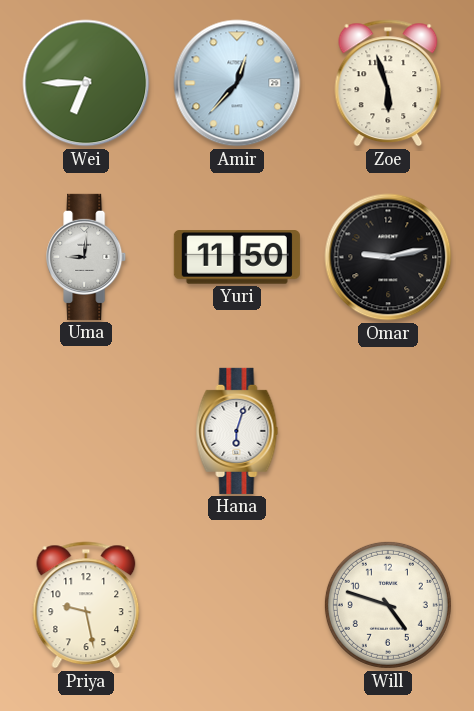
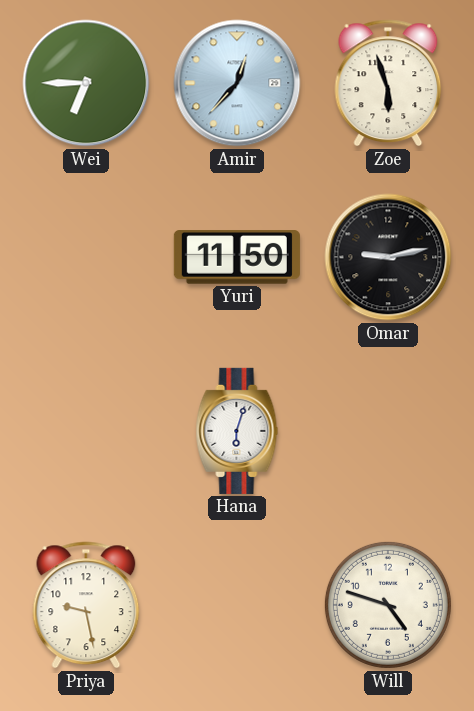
Uma: 9:01 -> none
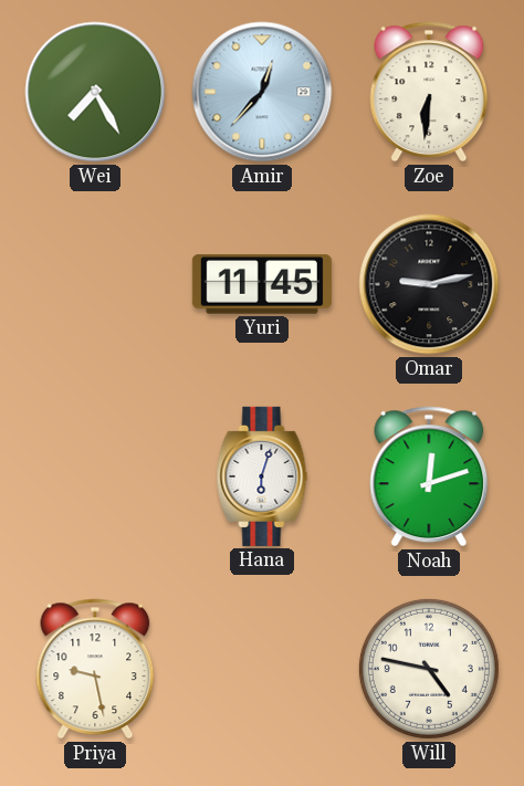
Wei: 6:45 -> 7:25
Zoe: 5:57 -> 6:31
Yuri: 11:50 -> 11:45
Noah: none -> 12:12
Will: 4:48 -> 4:47
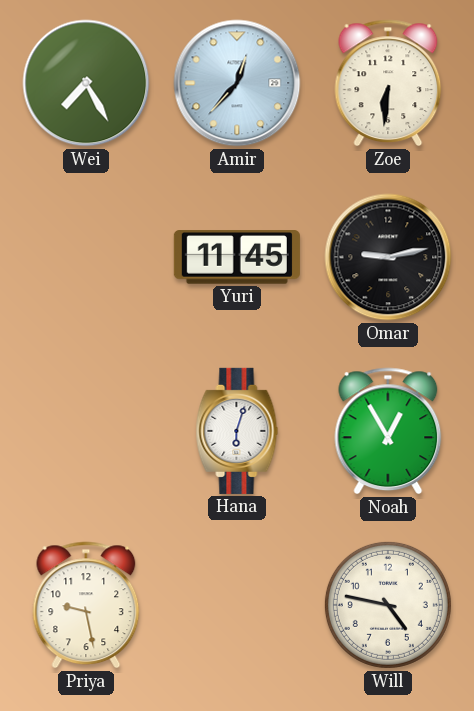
Noah: 12:12 -> 12:55
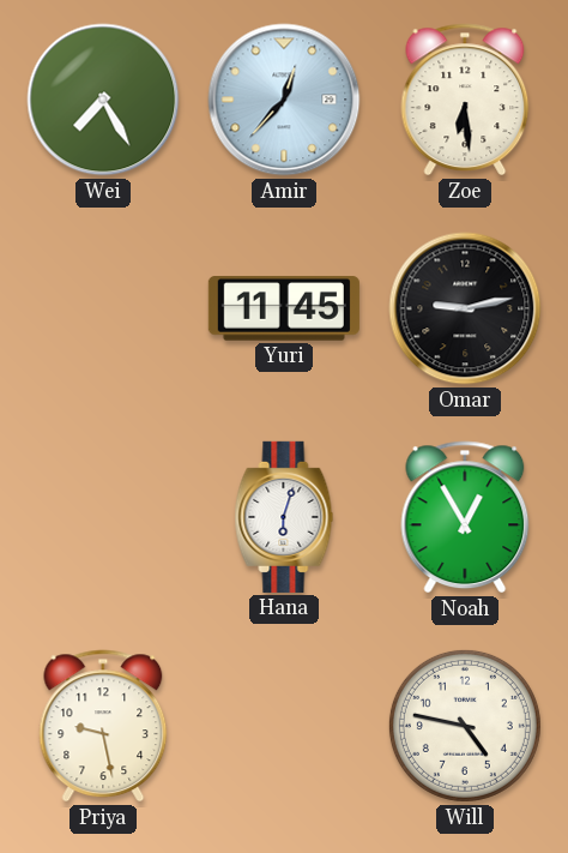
Zoe: 6:31 -> 6:29
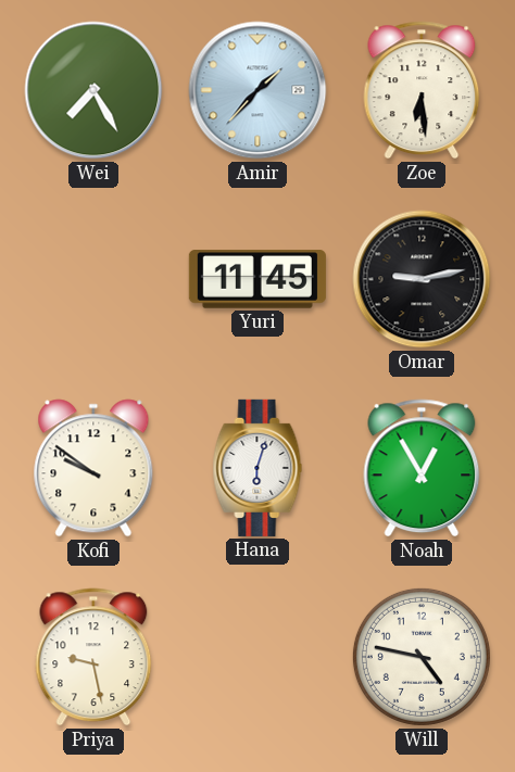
Amir: 12:37 -> 1:37
Kofi: none -> 9:51
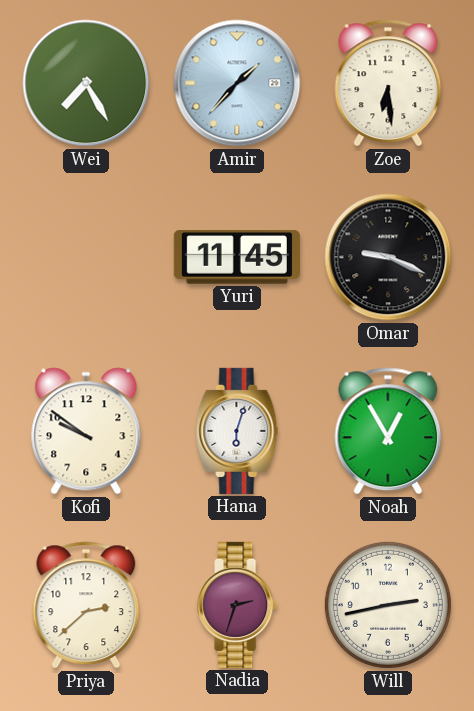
Omar: 9:13 -> 9:19
Priya: 9:28 -> 2:38
Nadia: none -> 2:33
Will: 4:47 -> 2:43
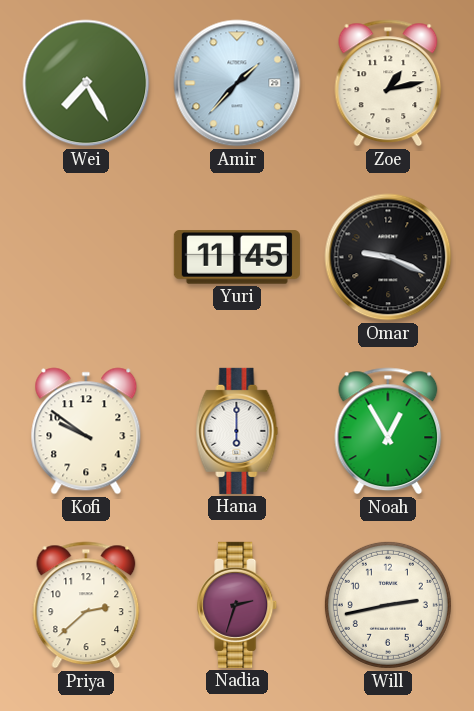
Zoe: 6:29 -> 1:13
Hana: 6:03 -> 6:00
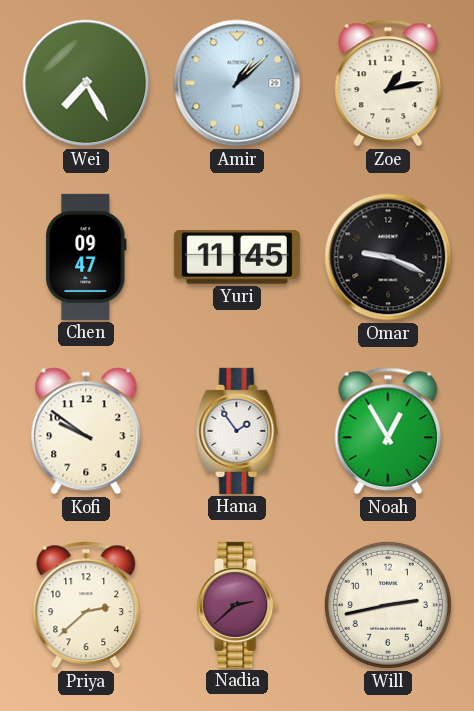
Amir: 1:37 -> 1:08
Chen: none -> 09:47
Hana: 6:00 -> 1:54
Nadia: 2:33 -> 2:38
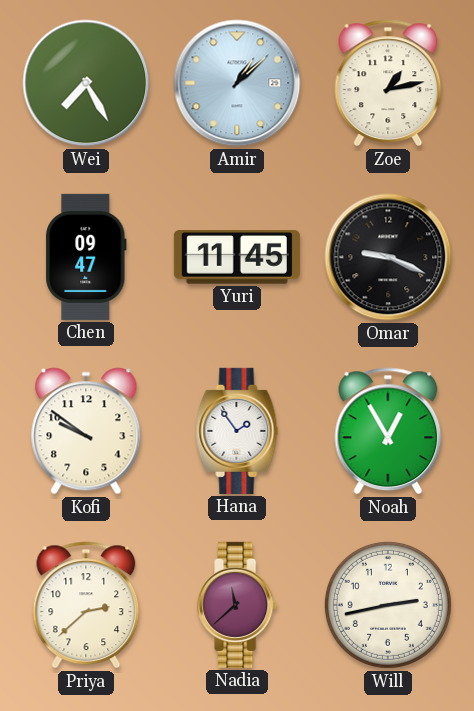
Nadia: 2:38 -> 11:38
